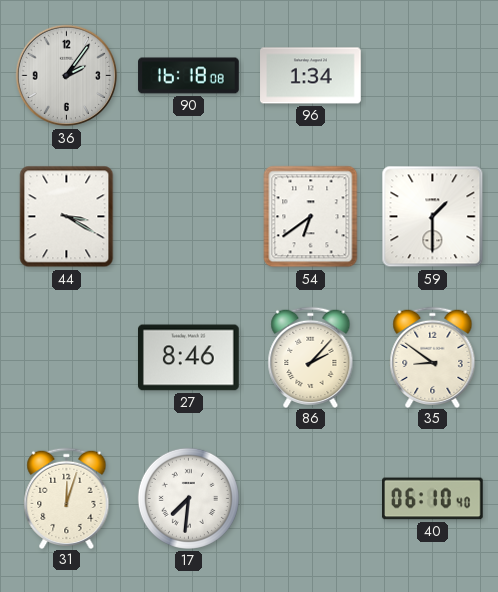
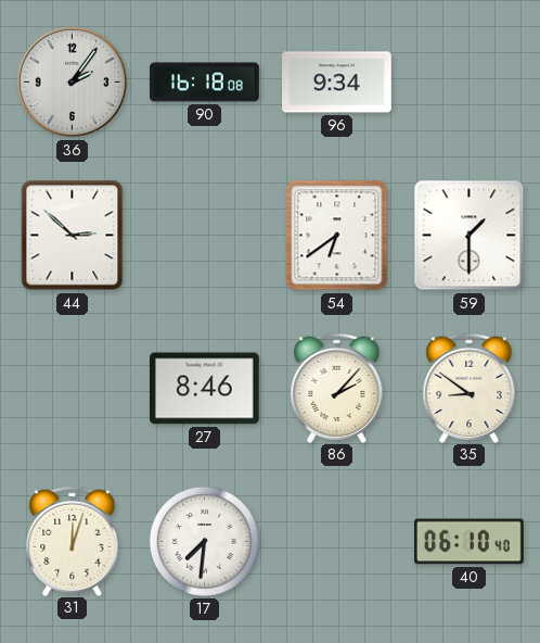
96: 1:34 -> 9:34
44: 3:20 -> 2:52
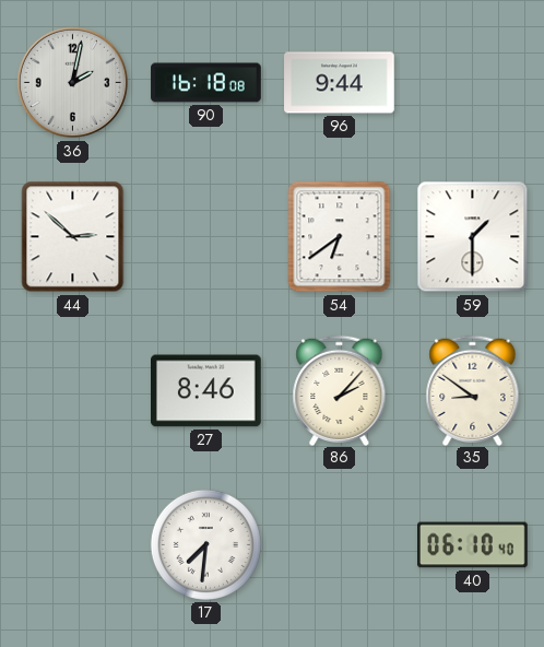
36: 2:06 -> 2:02
96: 9:34 -> 9:44
31: 12:03 -> none
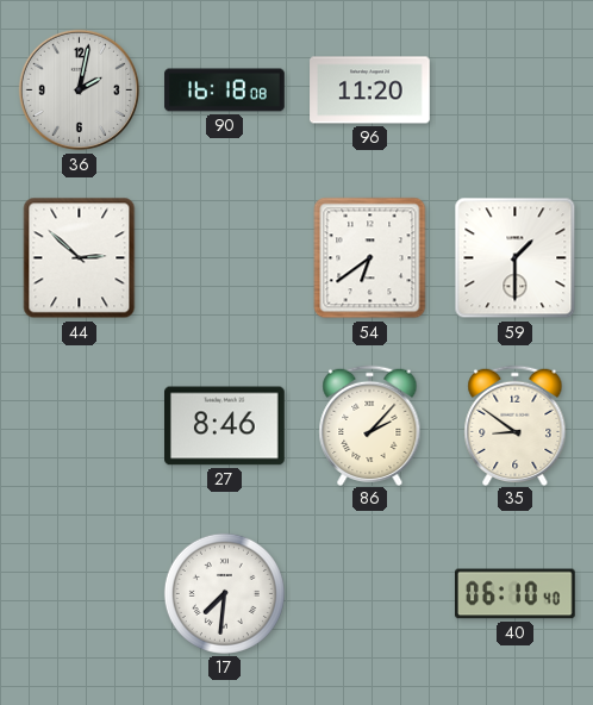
96: 9:44 -> 11:20
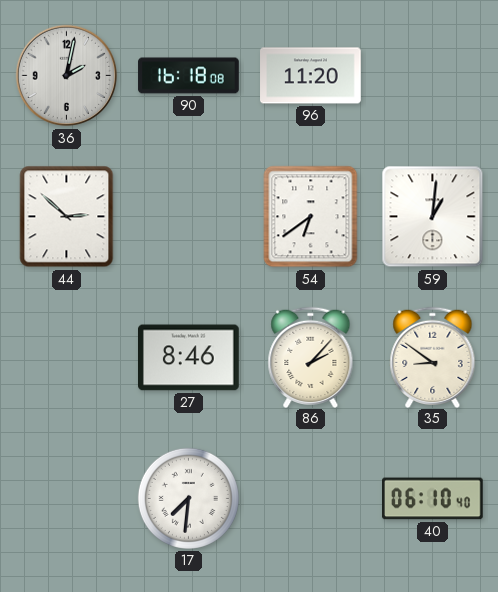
59: 1:30 -> 1:01
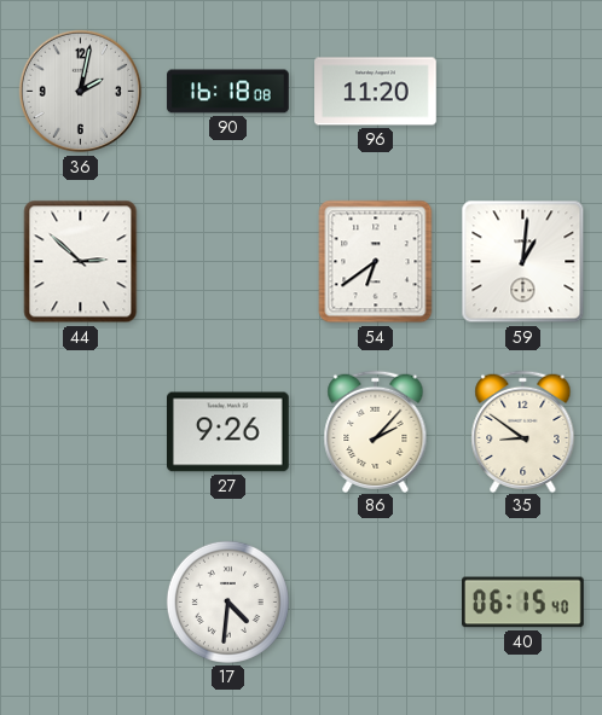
27: 8:46 -> 9:26
17: 7:31 -> 4:31
40: 06:10 -> 06:15
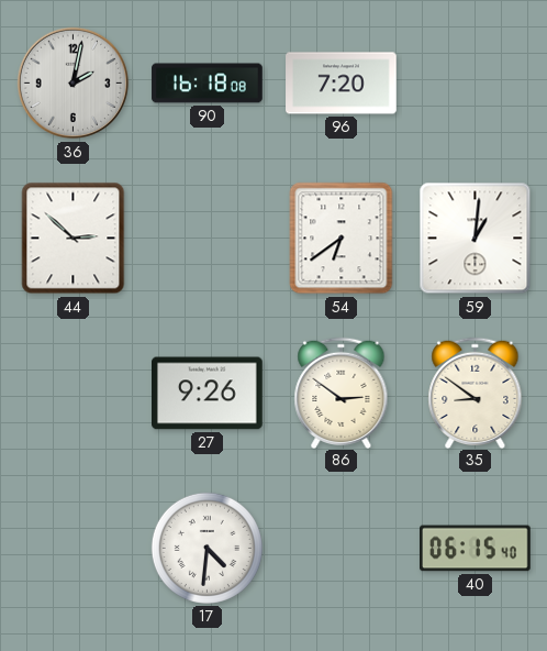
96: 11:20 -> 7:20
86: 2:07 -> 2:51
